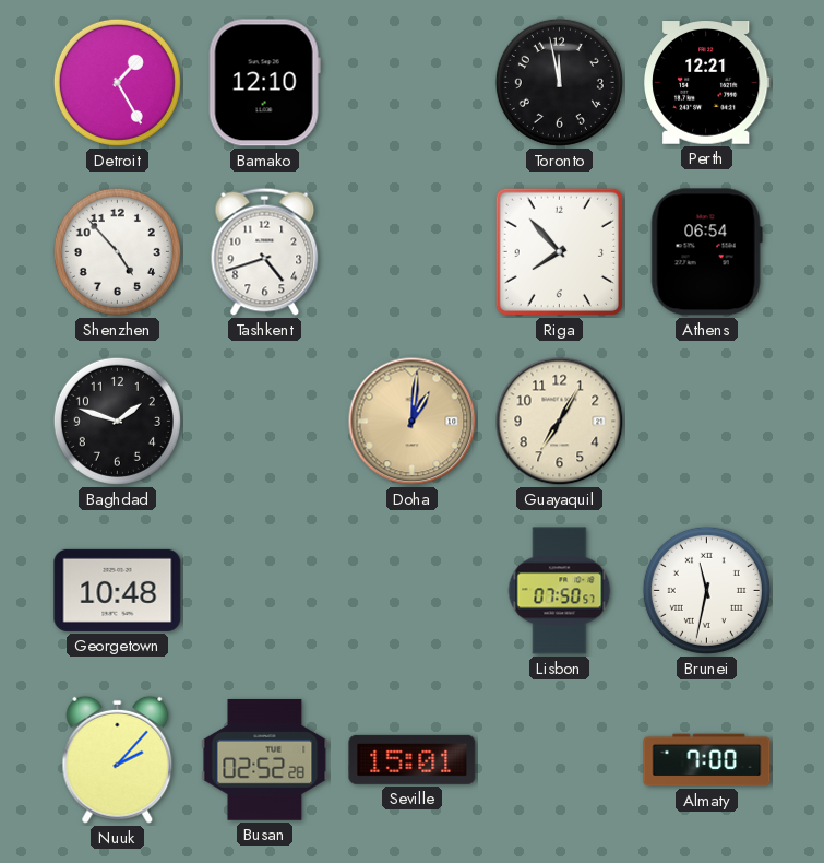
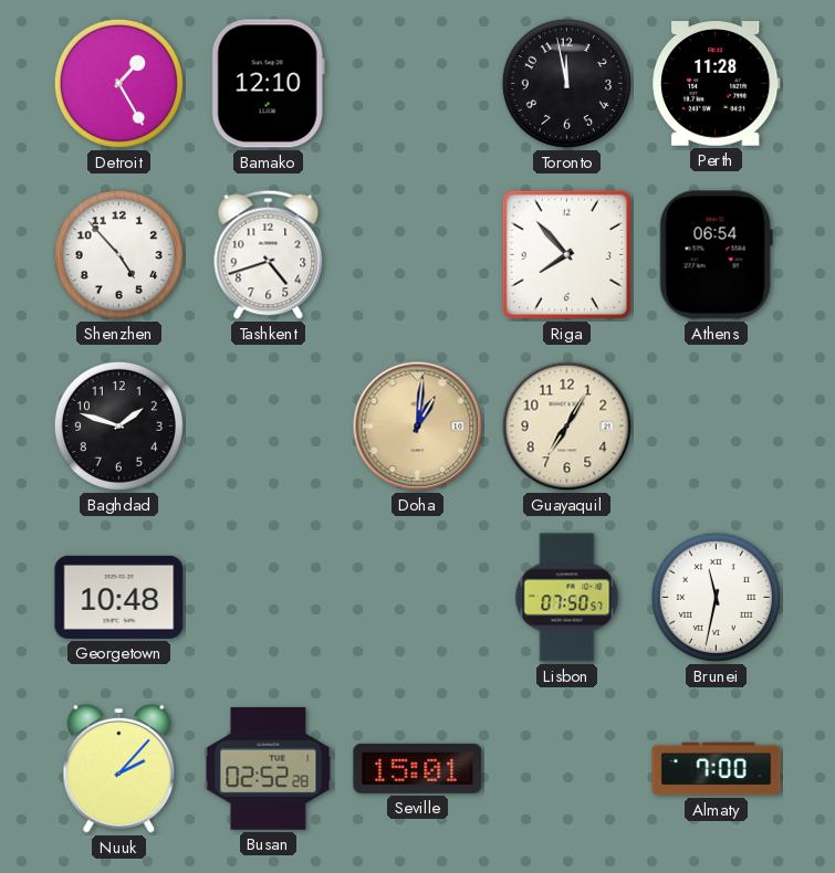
Perth: 12:21 -> 11:28
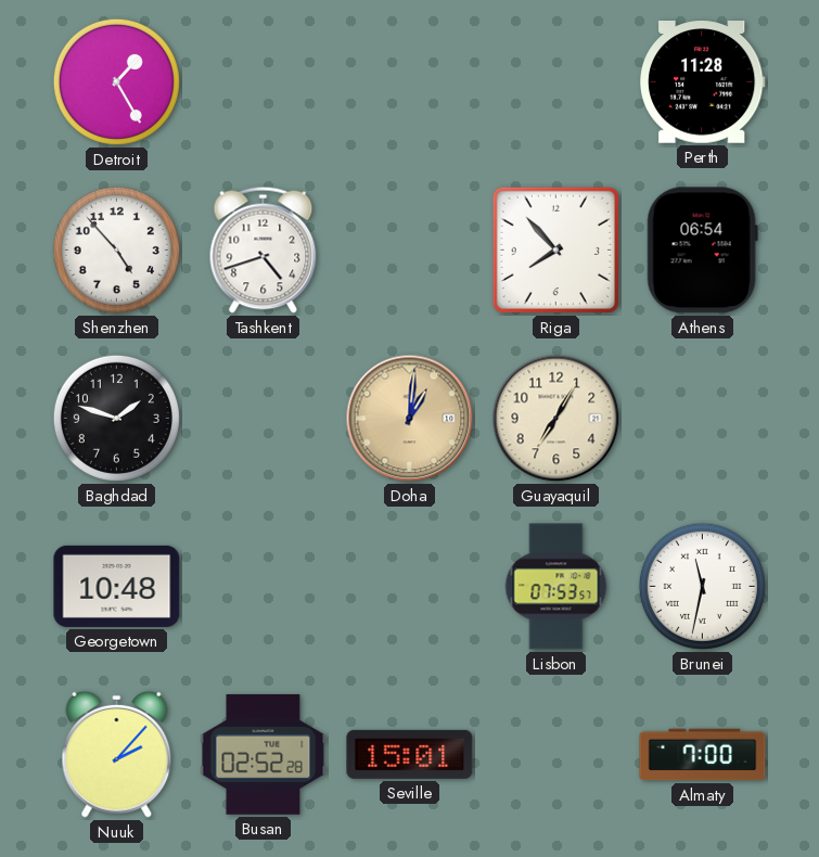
Bamako: 12:10 -> none
Toronto: 11:58 -> none
Lisbon: 07:50 -> 07:53
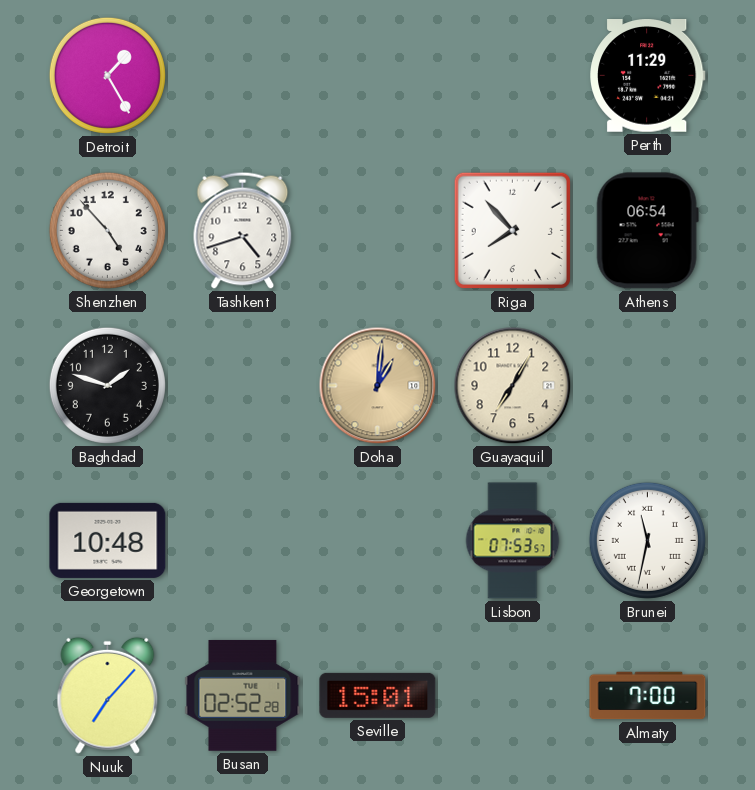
Perth: 11:28 -> 11:29
Nuuk: 2:07 -> 7:07
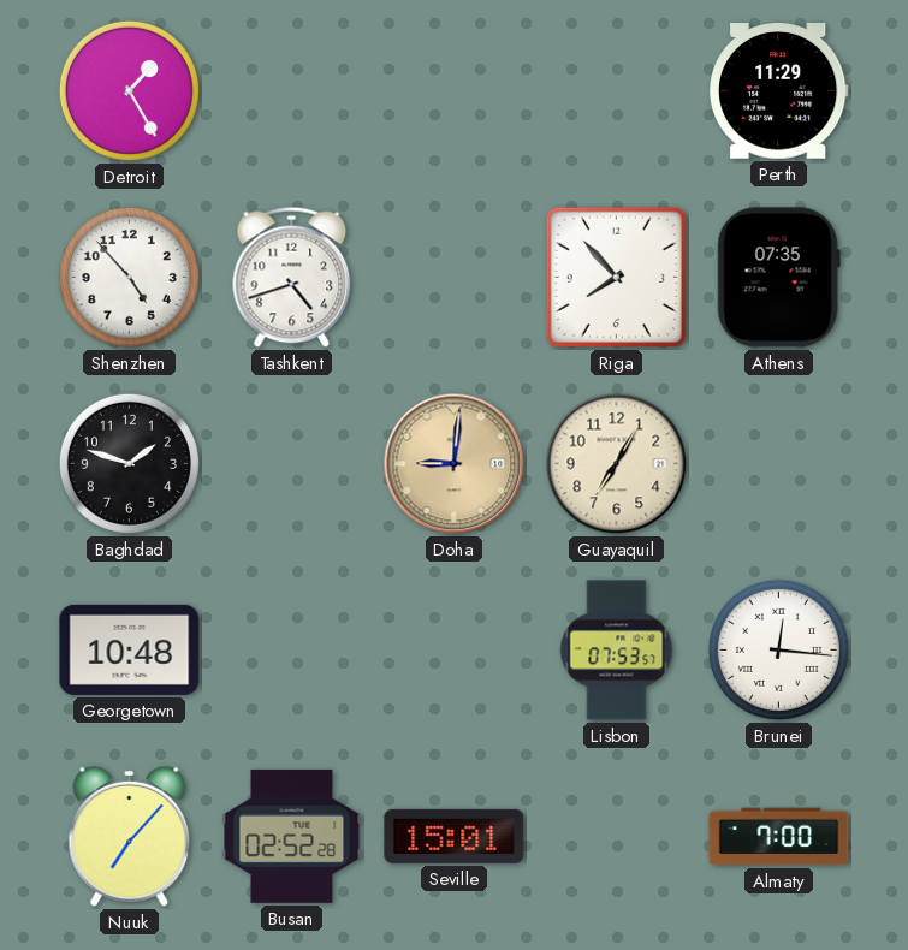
Athens: 06:54 -> 07:35
Doha: 1:01 -> 9:01
Brunei: 11:32 -> 12:16
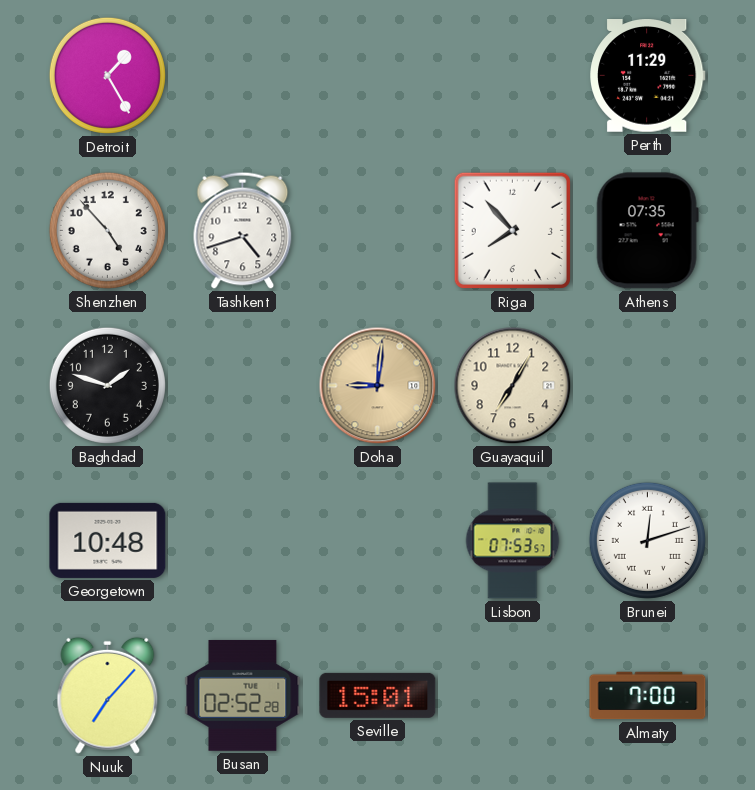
Brunei: 12:16 -> 12:12
